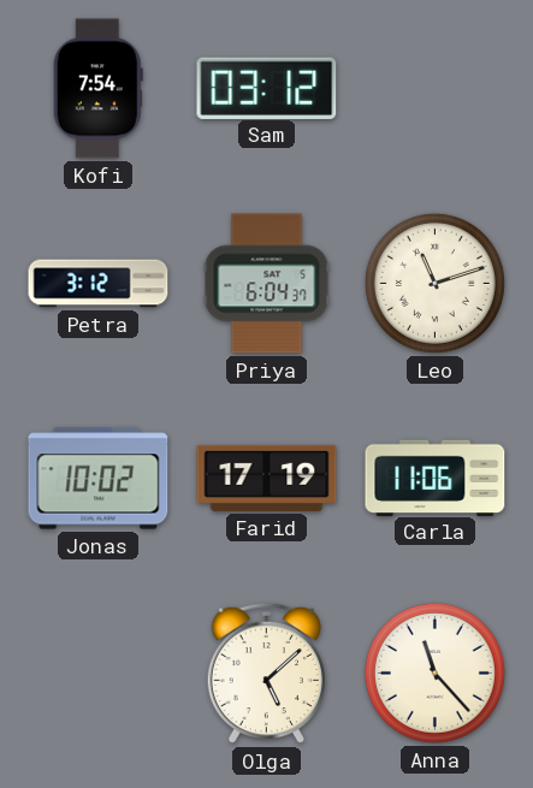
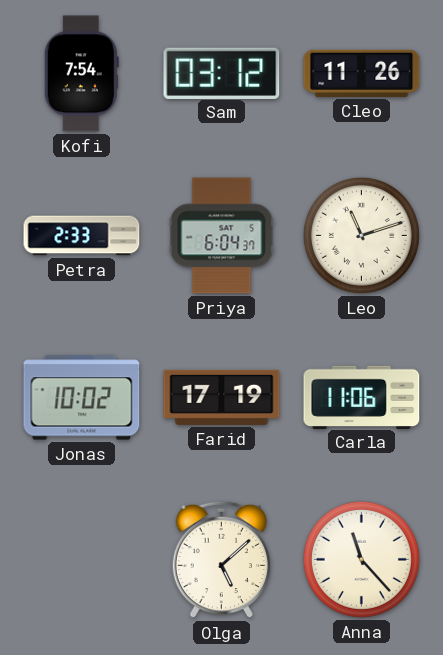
Cleo: none -> 11:26
Petra: 3:12 -> 2:33
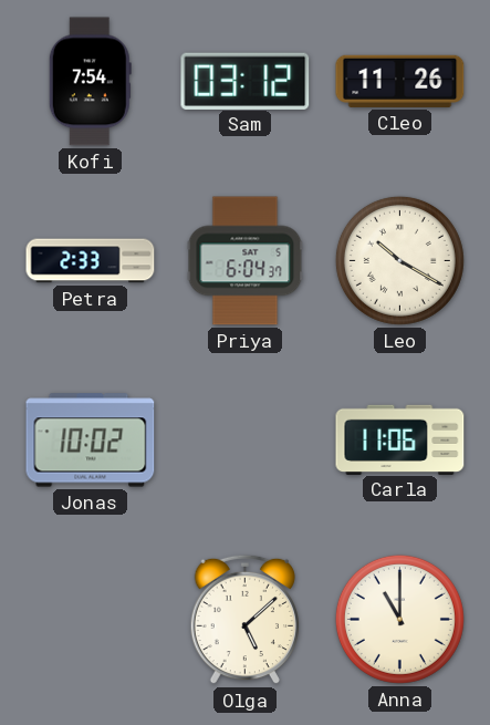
Leo: 11:12 -> 10:20
Farid: 17:19 -> none
Anna: 11:23 -> 11:00
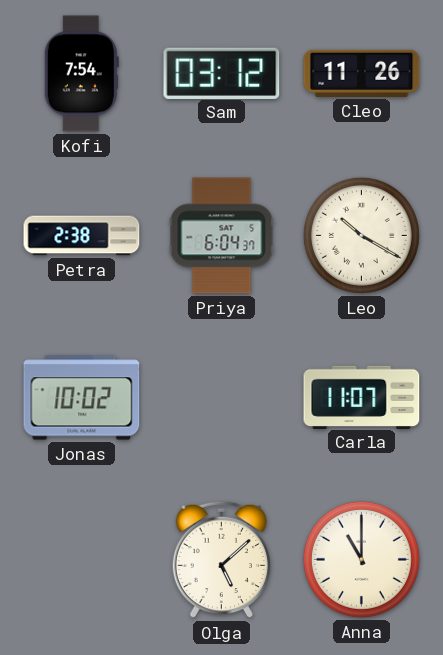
Petra: 2:33 -> 2:38
Carla: 11:06 -> 11:07
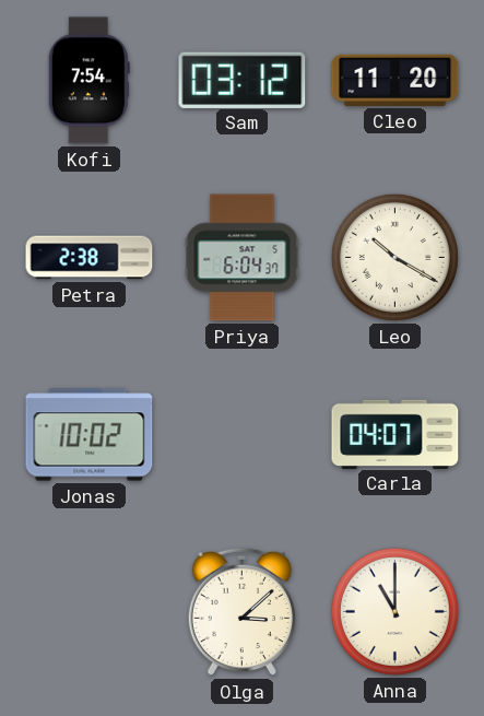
Cleo: 11:26 -> 11:20
Carla: 11:07 -> 04:07
Olga: 5:08 -> 3:08
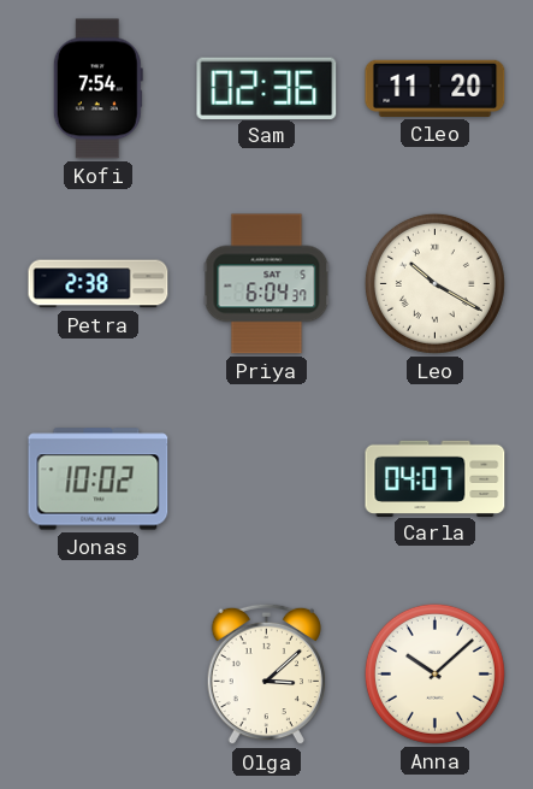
Sam: 03:12 -> 02:36
Anna: 11:00 -> 10:08
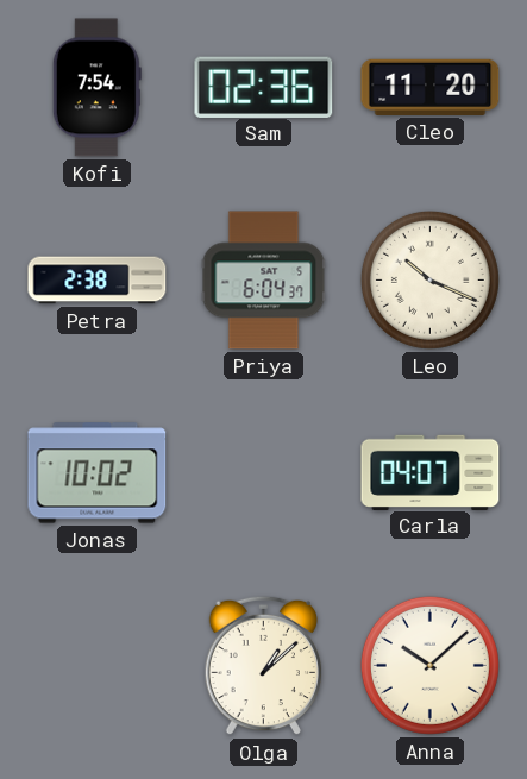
Leo: 10:20 -> 10:19
Olga: 3:08 -> 1:08
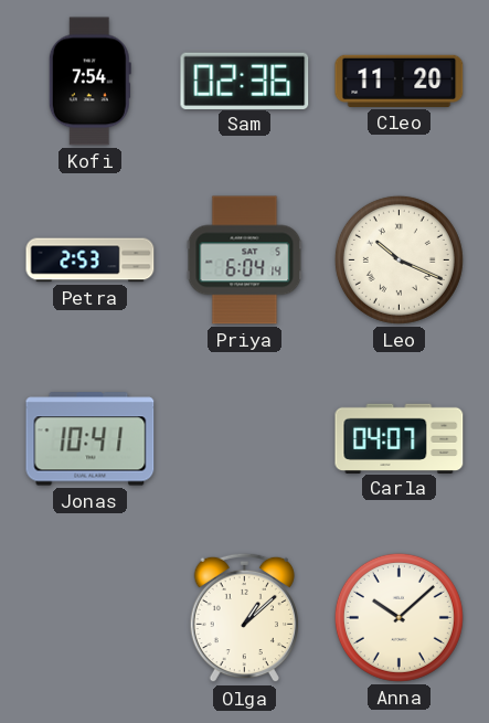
Petra: 2:38 -> 2:53
Priya: 6:04:37 -> 6:04:14
Jonas: 10:02 -> 10:41
